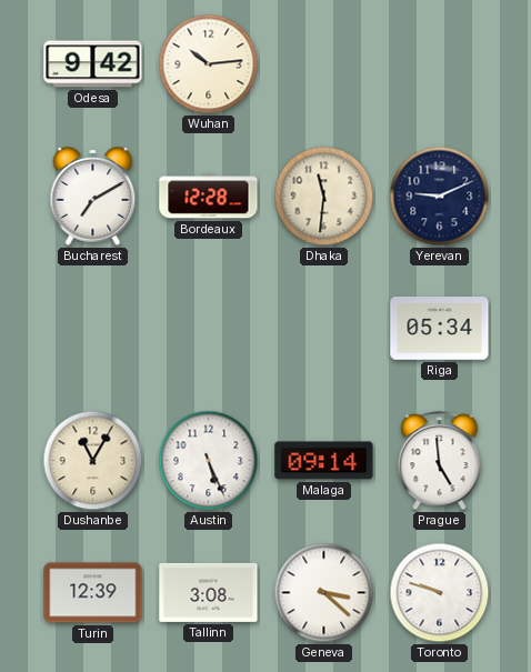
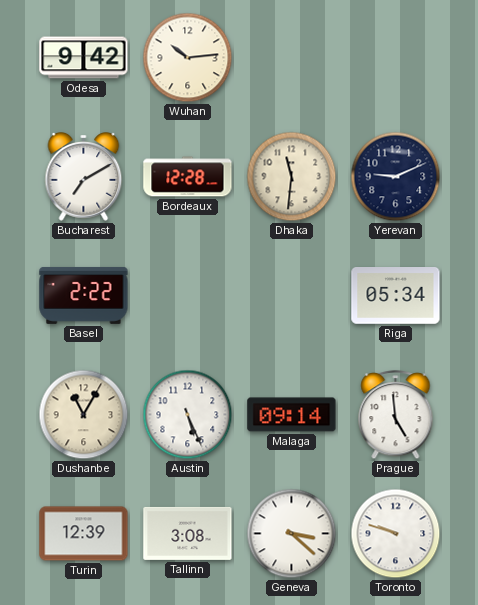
Basel: none -> 2:22
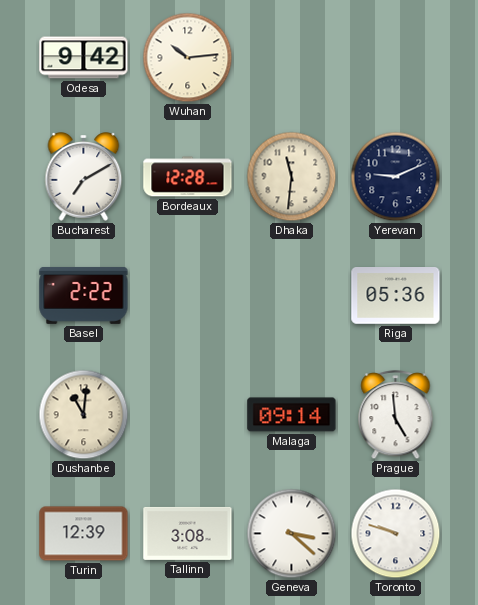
Riga: 05:34 -> 05:36
Dushanbe: 11:05 -> 11:01
Austin: 5:26 -> none
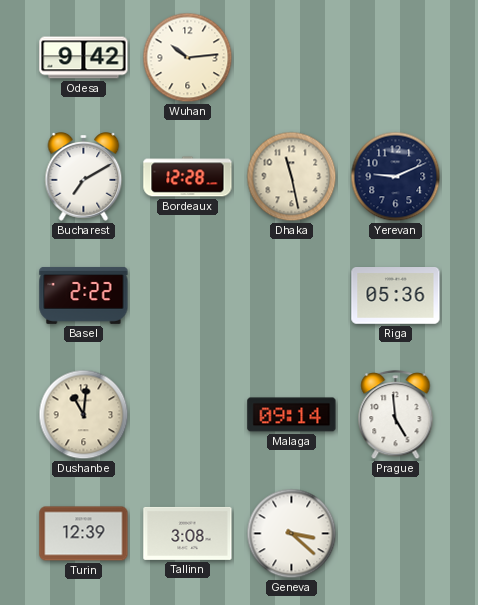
Dhaka: 11:31 -> 11:28
Toronto: 9:48 -> none
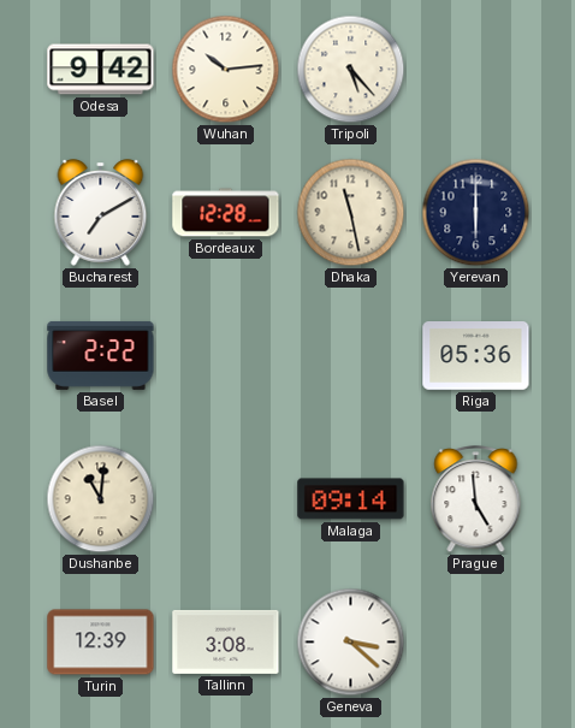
Tripoli: none -> 5:23
Yerevan: 9:11 -> 6:00
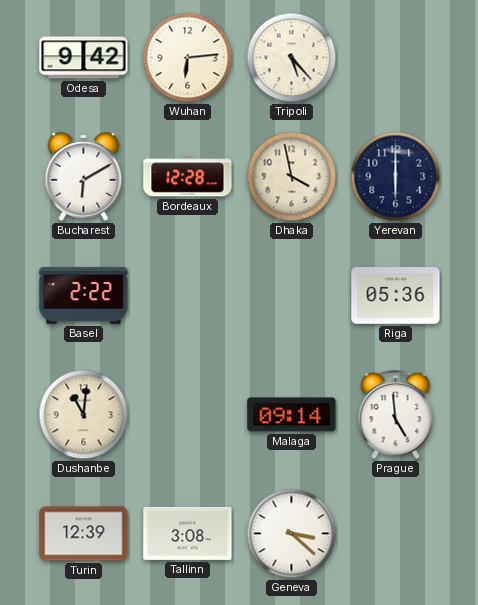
Wuhan: 10:14 -> 6:14
Bucharest: 7:10 -> 6:10
Dhaka: 11:28 -> 3:58
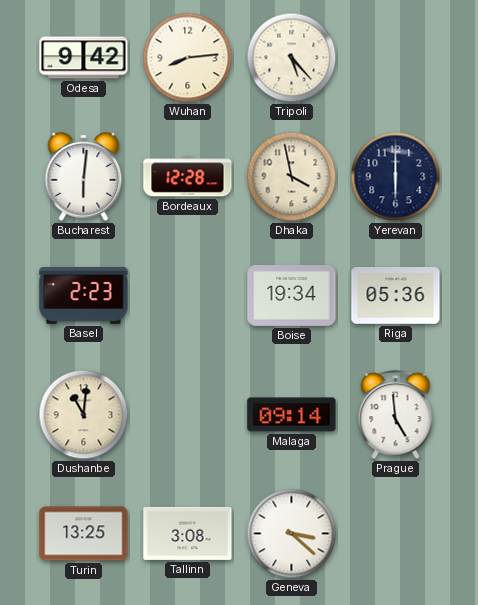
Wuhan: 6:14 -> 8:14
Bucharest: 6:10 -> 6:01
Basel: 2:22 -> 2:23
Boise: none -> 19:34
Turin: 12:39 -> 13:25
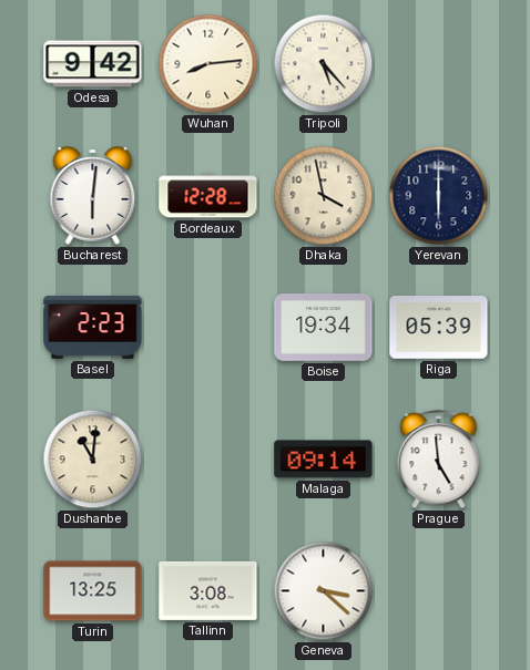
Riga: 05:36 -> 05:39
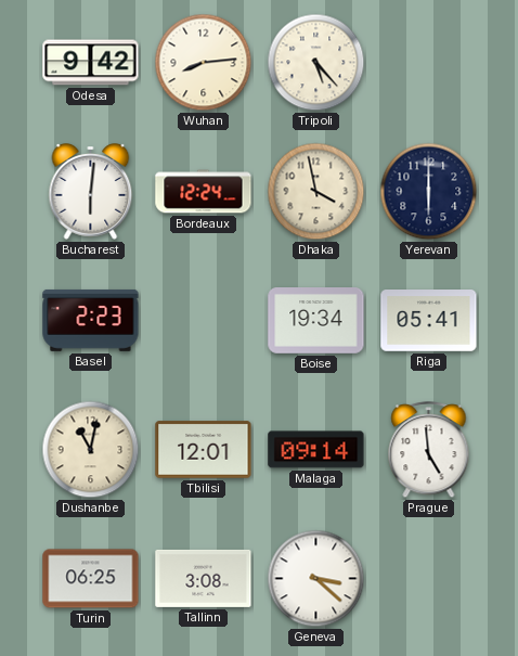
Bordeaux: 12:28 -> 12:24
Riga: 05:39 -> 05:41
Dushanbe: 11:01 -> 11:02
Tbilisi: none -> 12:01
Turin: 13:25 -> 06:25
